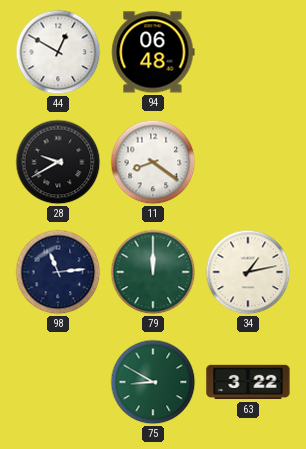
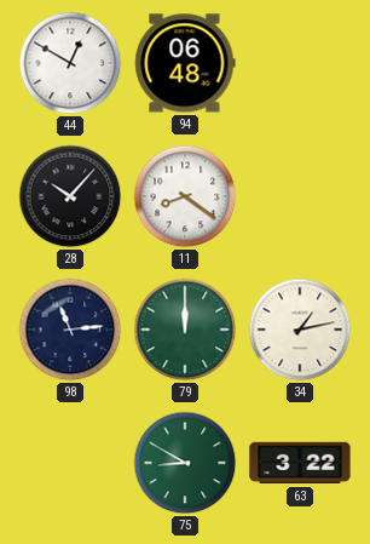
28: 9:40 -> 10:07
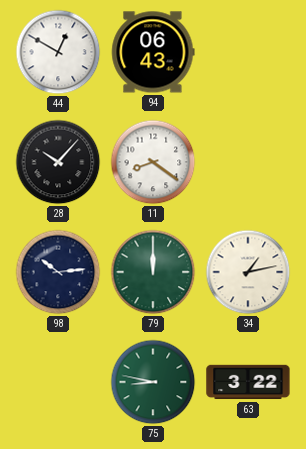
94: 06:48 -> 06:43
98: 11:14 -> 10:14
75: 8:50 -> 8:47
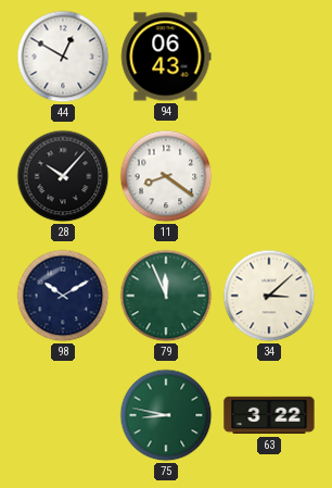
98: 10:14 -> 10:10
79: 12:00 -> 11:56
34: 1:13 -> 3:08
